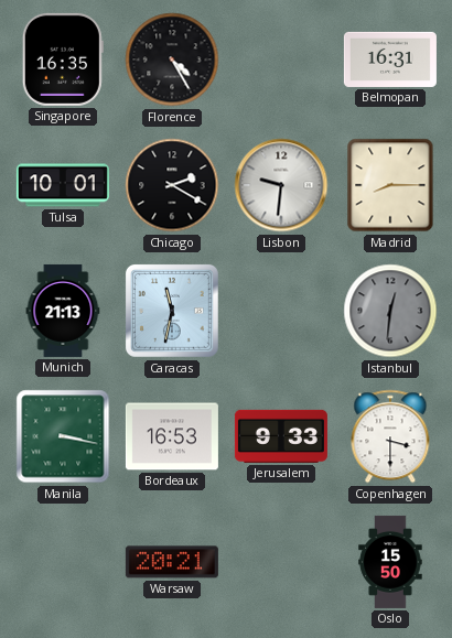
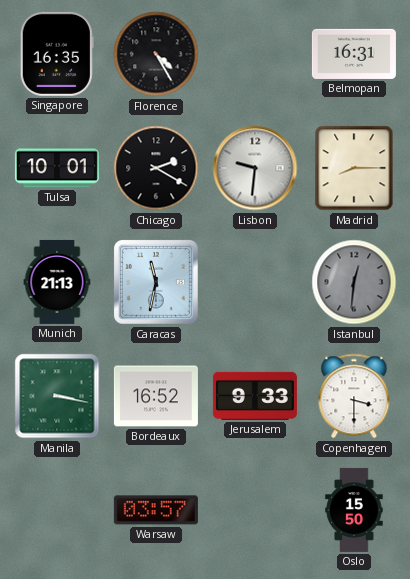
Bordeaux: 16:53 -> 16:52
Warsaw: 20:21 -> 03:57
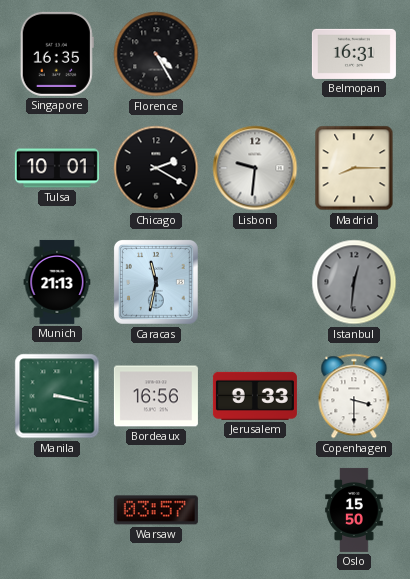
Bordeaux: 16:52 -> 16:56
